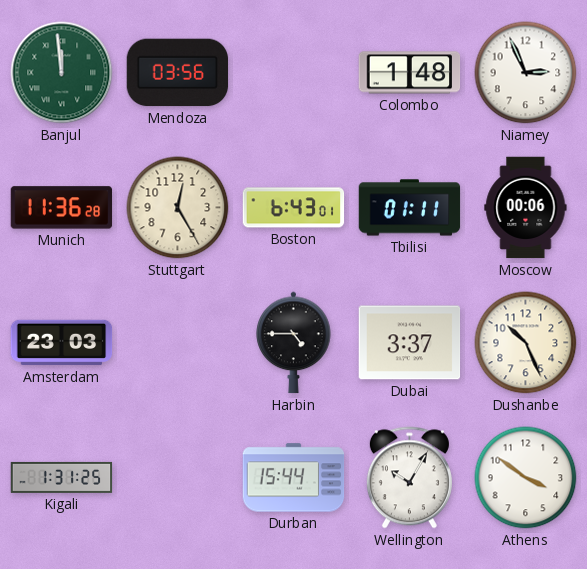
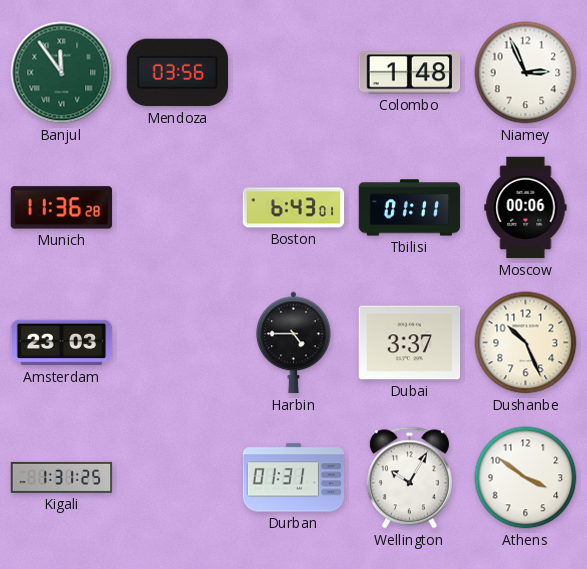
Banjul: 11:59 -> 11:54
Stuttgart: 12:25 -> none
Durban: 15:44 -> 01:31
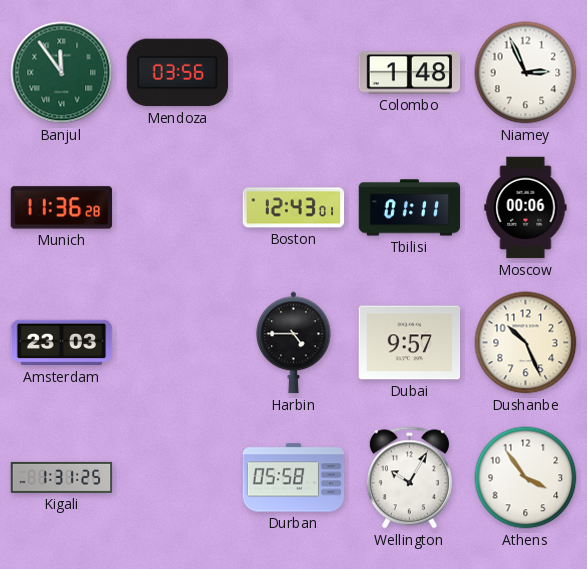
Boston: 6:43 -> 12:43
Dubai: 3:37 -> 9:57
Durban: 01:31 -> 05:58
Athens: 3:51 -> 3:54
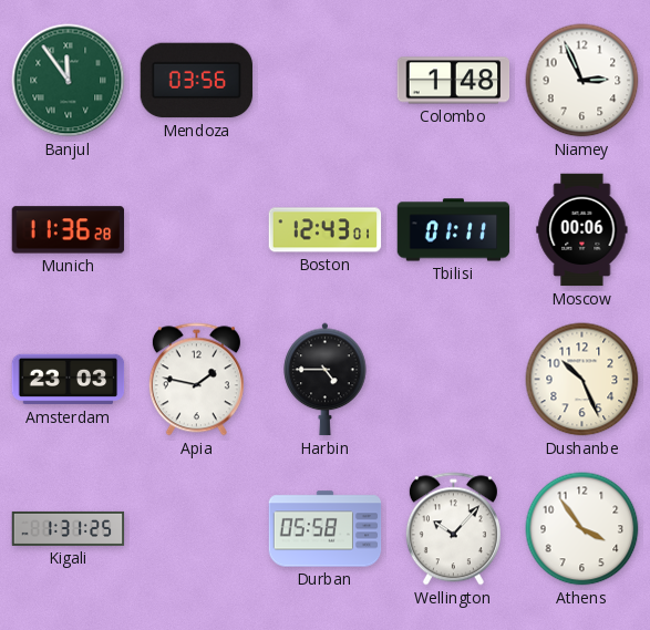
Apia: none -> 1:47
Dubai: 9:57 -> none
Wellington: 10:05 -> 10:07
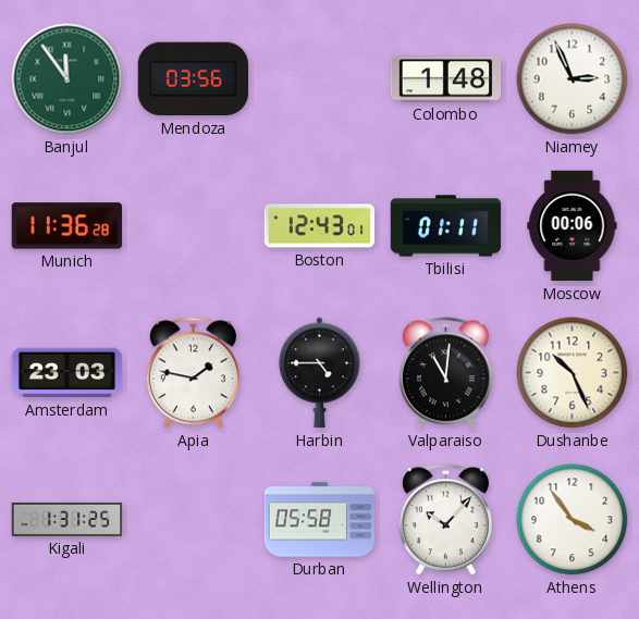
Valparaiso: none -> 11:01
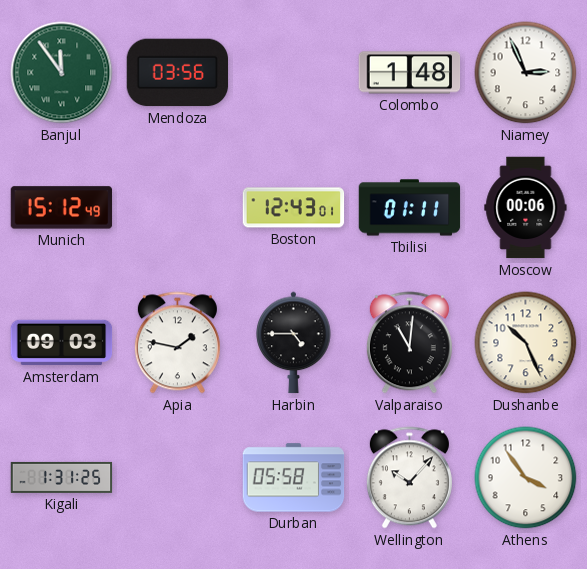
Munich: 11:36 -> 15:12
Amsterdam: 23:03 -> 09:03
